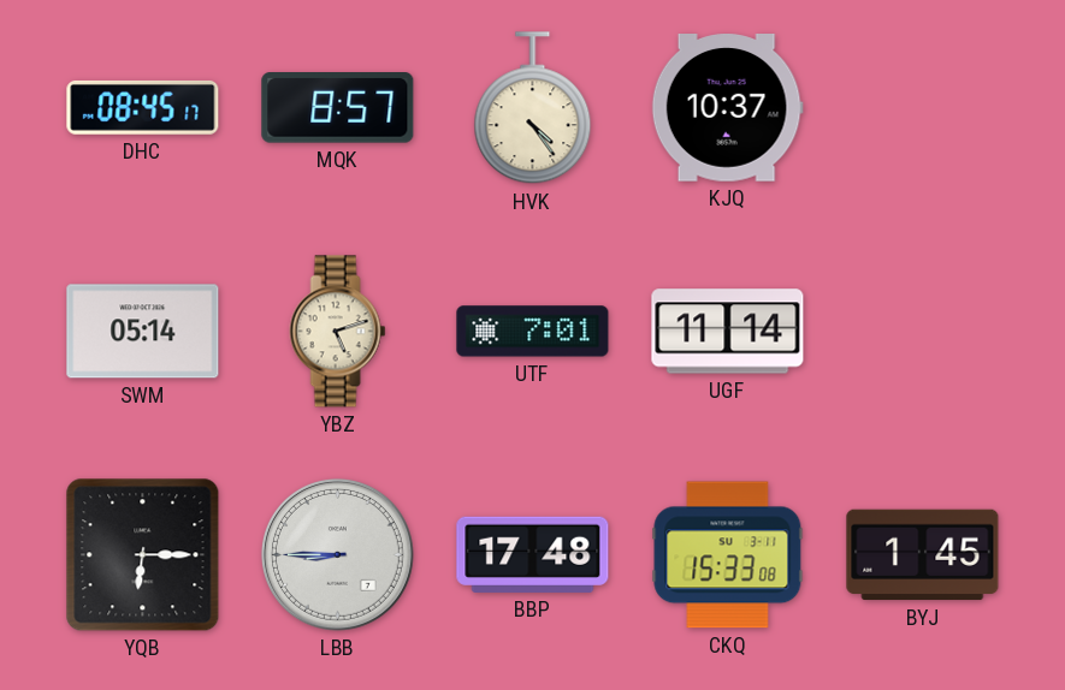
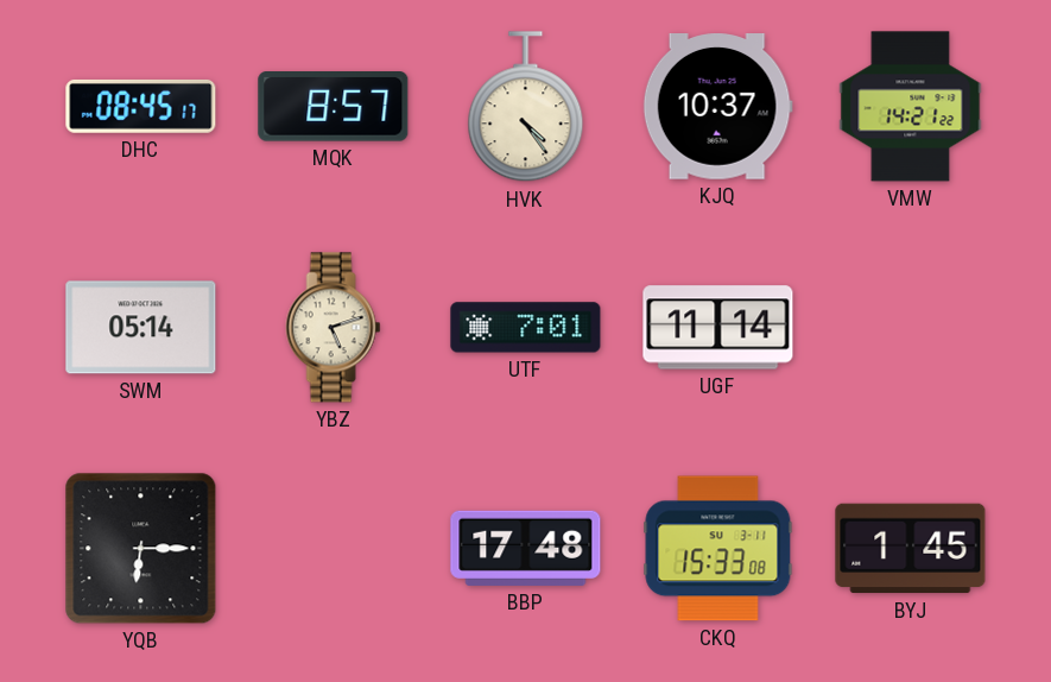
VMW: none -> 14:21
LBB: 8:45 -> none
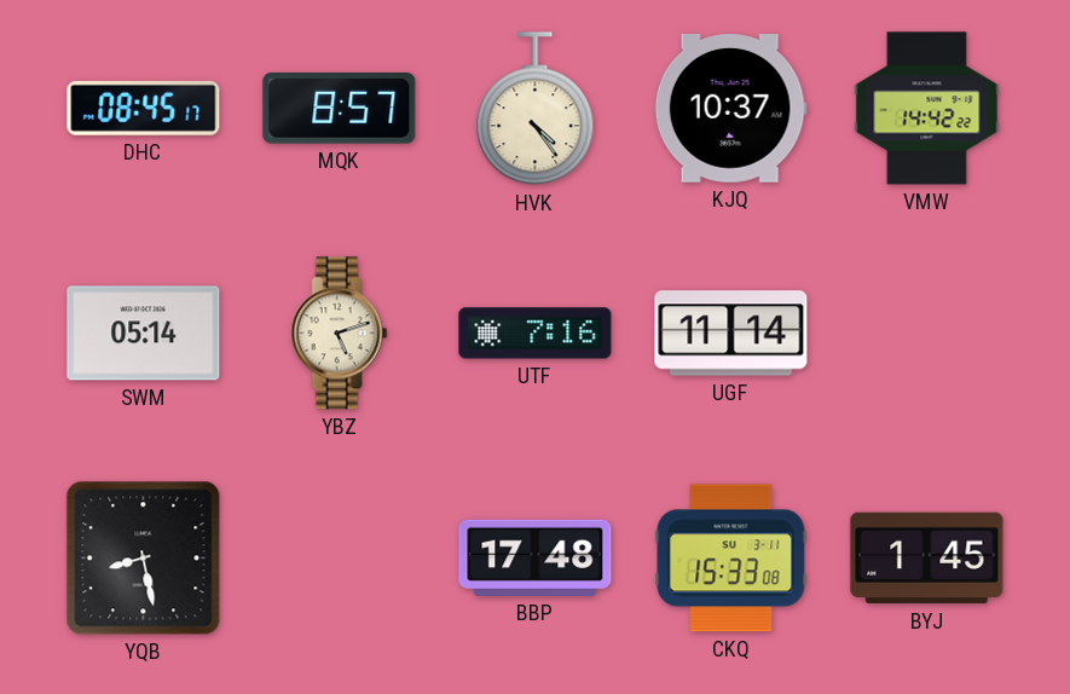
VMW: 14:21 -> 14:42
UTF: 7:01 -> 7:16
YQB: 6:15 -> 8:28
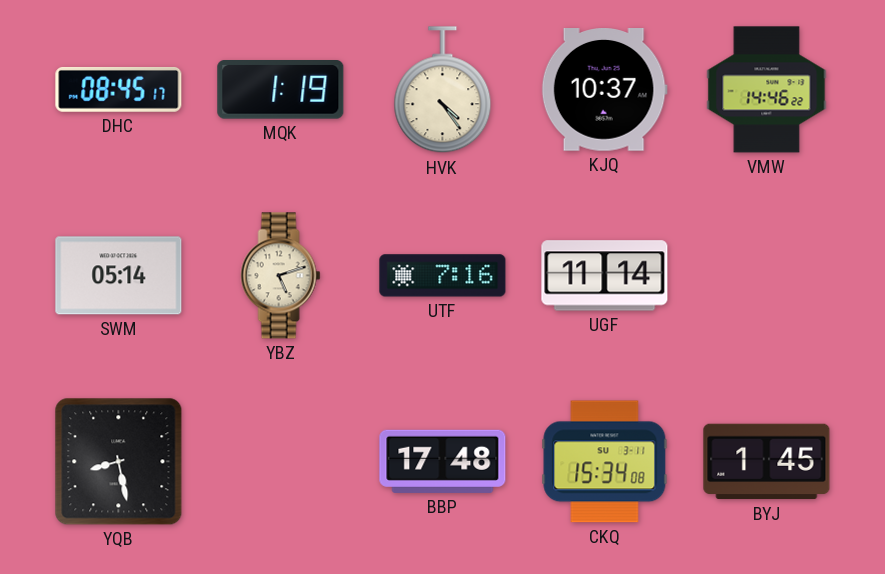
MQK: 8:57 -> 1:19
VMW: 14:42 -> 14:46
CKQ: 15:33 -> 15:34
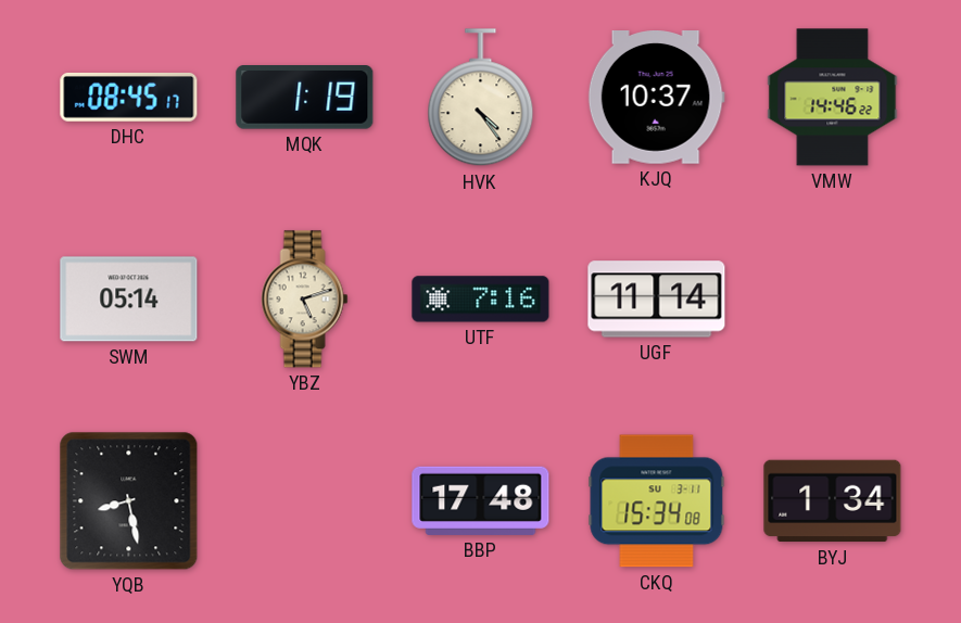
BYJ: 1:45 -> 1:34
